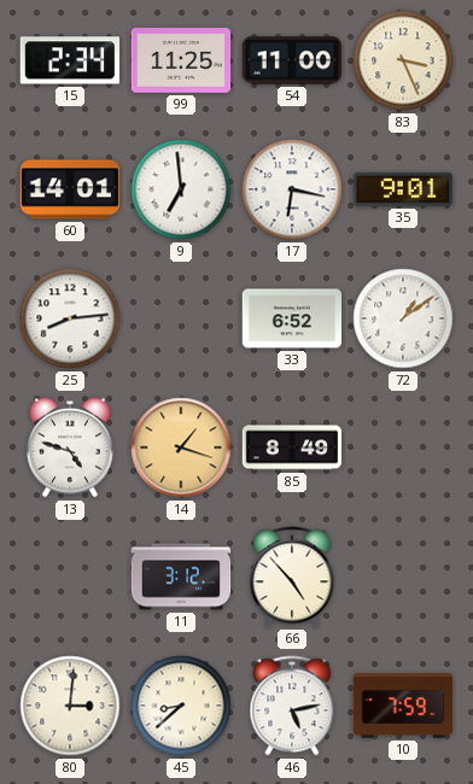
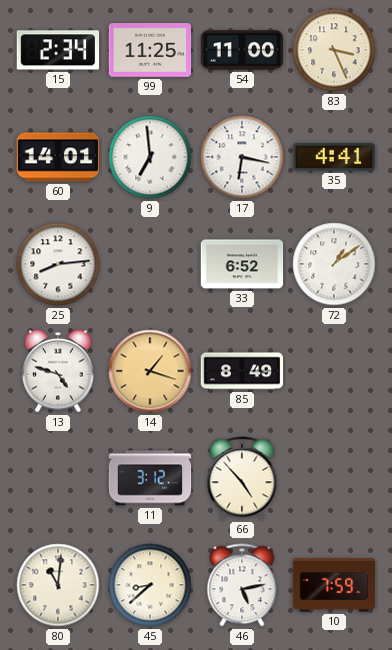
35: 9:01 -> 4:41
80: 3:01 -> 11:01
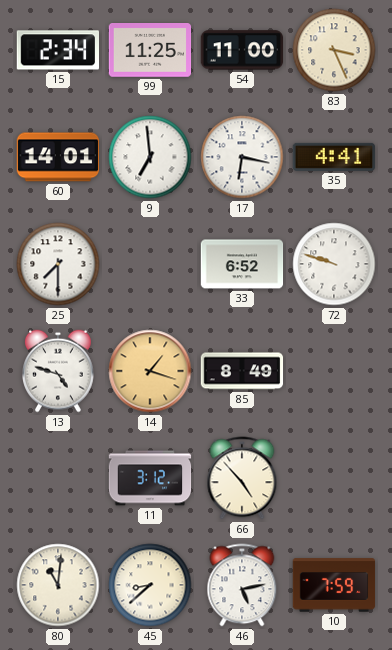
25: 8:14 -> 7:30
72: 1:09 -> 9:48
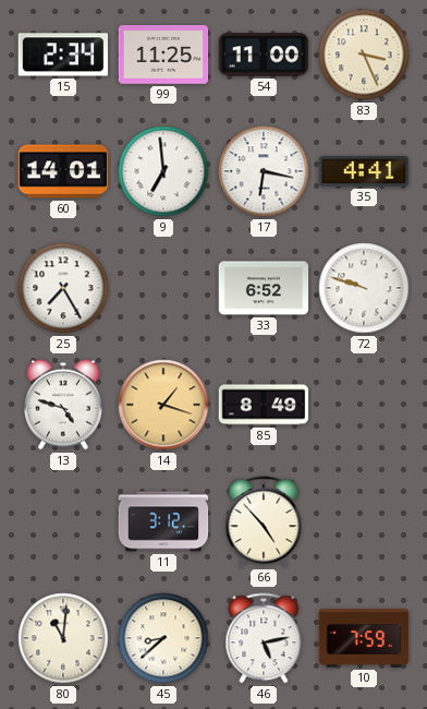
25: 7:30 -> 7:25
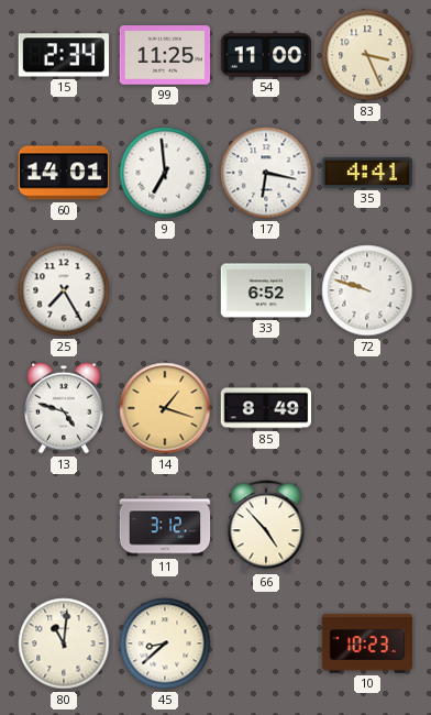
46: 5:13 -> none
10: 7:59 -> 10:23
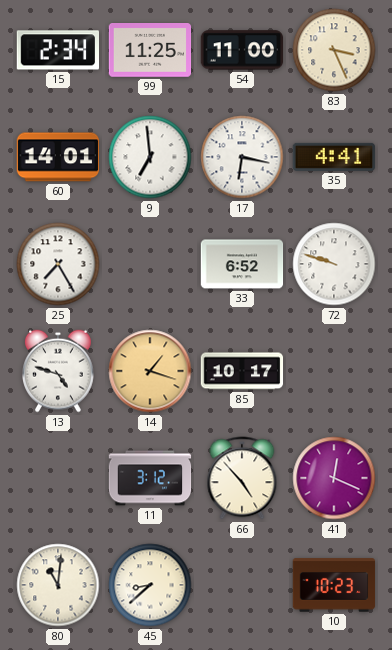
85: 8:49 -> 10:17
41: none -> 12:19
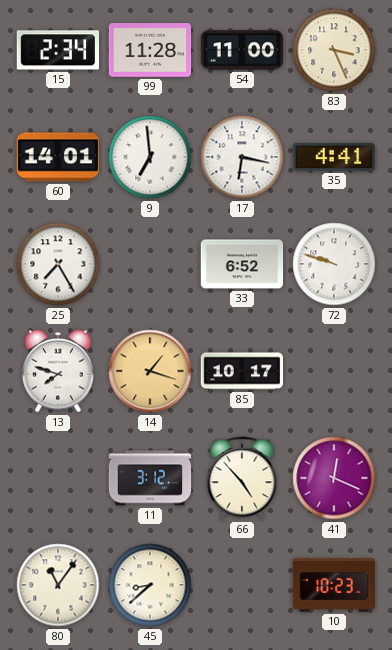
99: 11:25 -> 11:28
13: 4:48 -> 7:48
80: 11:01 -> 11:06
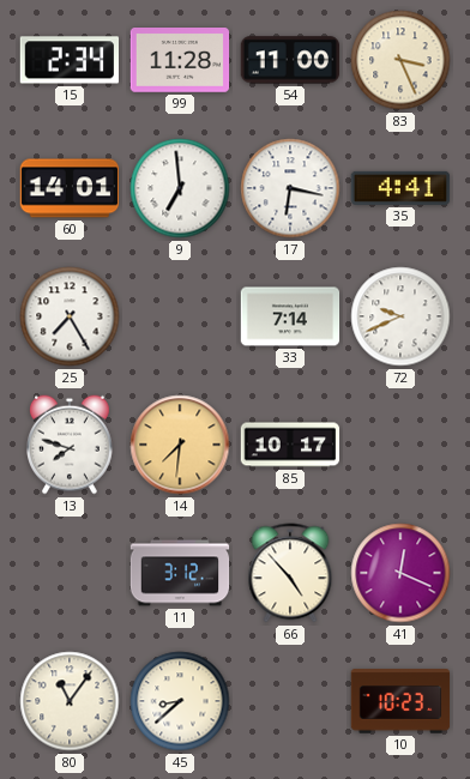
33: 6:52 -> 7:14
72: 9:48 -> 9:41
14: 1:18 -> 7:31
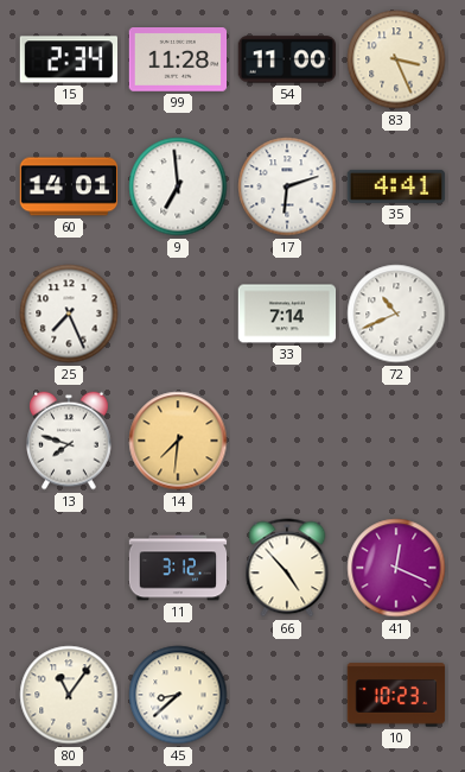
17: 6:17 -> 6:12
25: 7:25 -> 7:26
72: 9:41 -> 10:41
85: 10:17 -> none
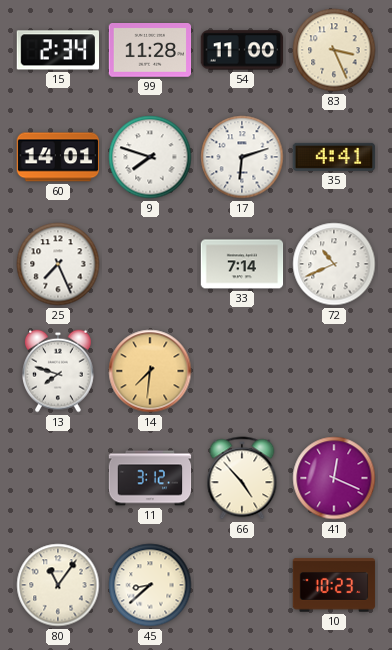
9: 6:59 -> 7:48
